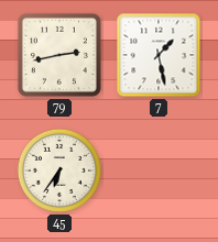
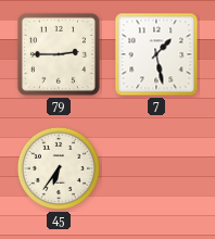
79: 2:43 -> 2:45
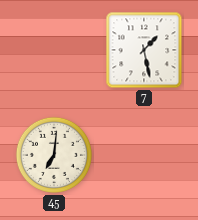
79: 2:45 -> none
45: 6:36 -> 7:01
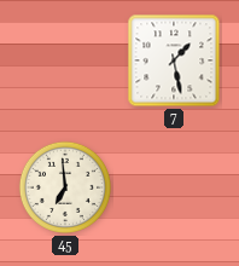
45: 7:01 -> 6:59
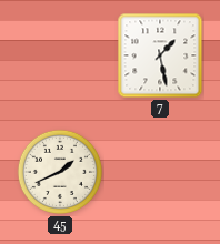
45: 6:59 -> 1:41
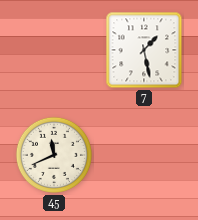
45: 1:41 -> 11:41
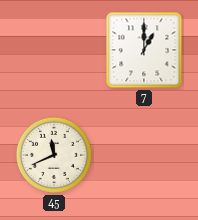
7: 1:28 -> 1:00
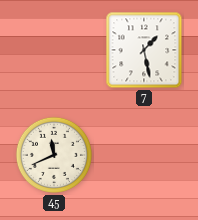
7: 1:00 -> 1:28
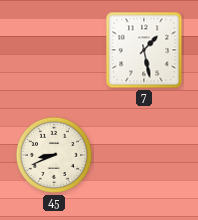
45: 11:41 -> 8:41
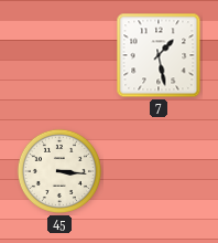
45: 8:41 -> 3:16
